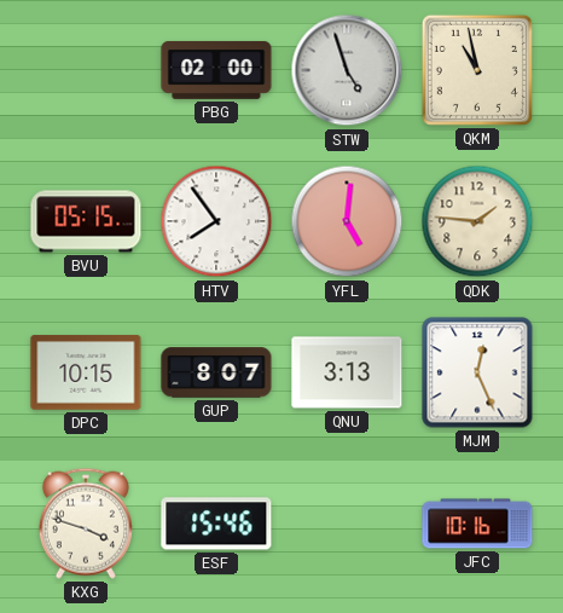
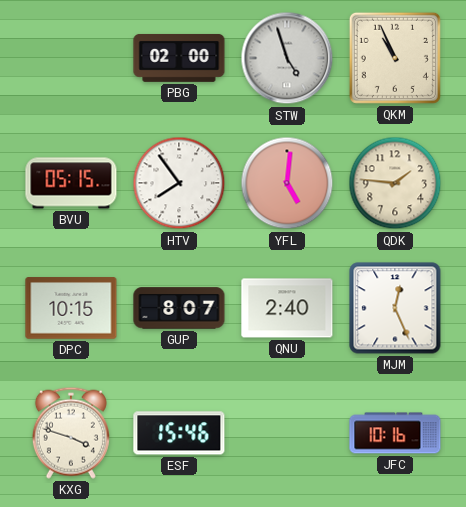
QKM: 10:58 -> 10:56
QNU: 3:13 -> 2:40
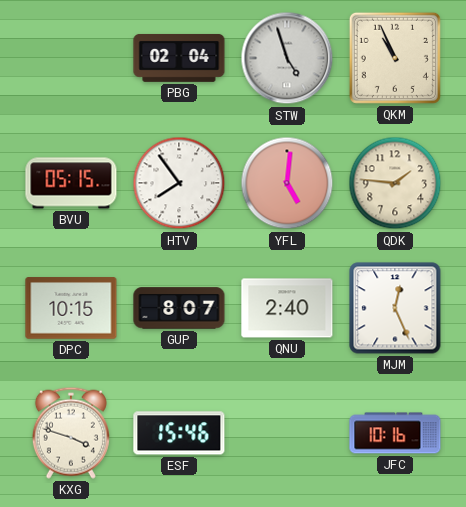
PBG: 02:00 -> 02:04
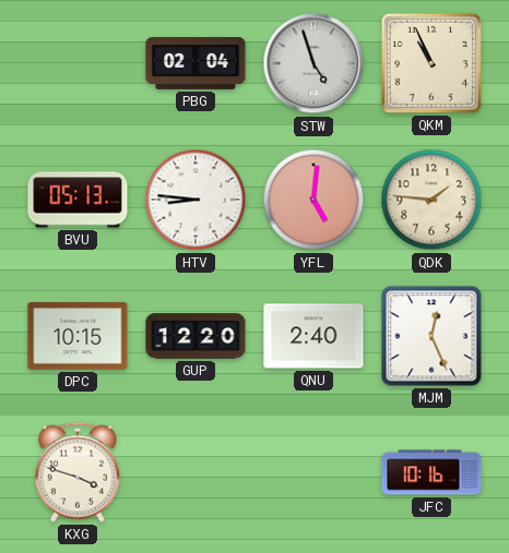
BVU: 05:15 -> 05:13
HTV: 7:54 -> 8:46
GUP: 8:07 -> 12:20
ESF: 15:46 -> none
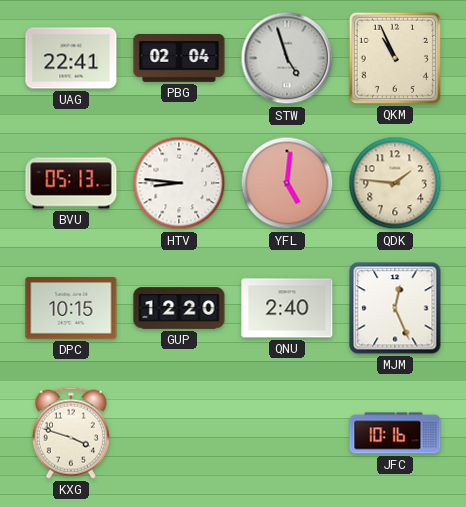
UAG: none -> 22:41
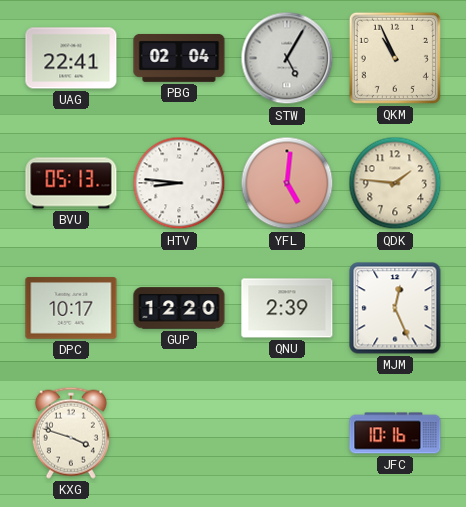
STW: 4:57 -> 5:05
DPC: 10:15 -> 10:17
QNU: 2:40 -> 2:39
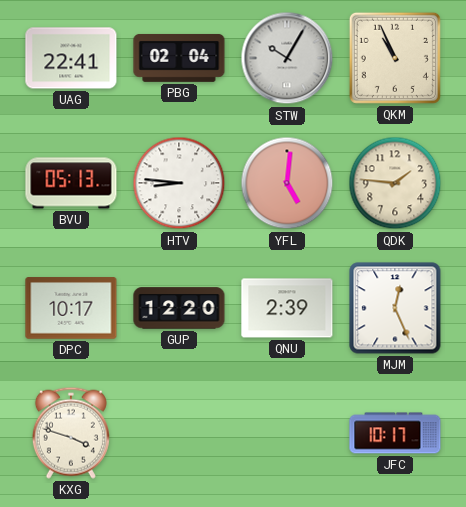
STW: 5:05 -> 10:05
JFC: 10:16 -> 10:17
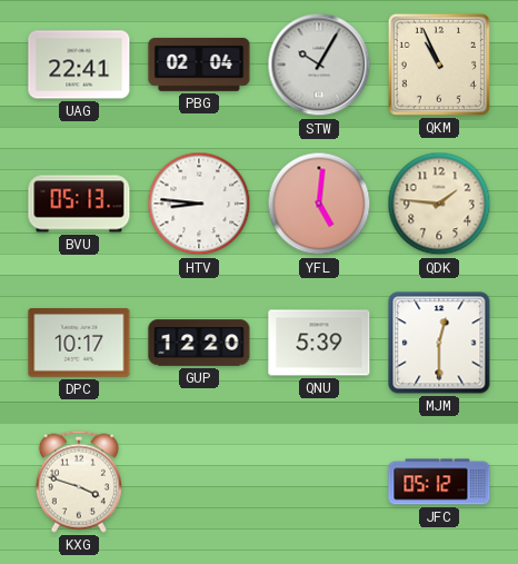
QNU: 2:39 -> 5:39
MJM: 12:26 -> 12:30
JFC: 10:17 -> 05:12
